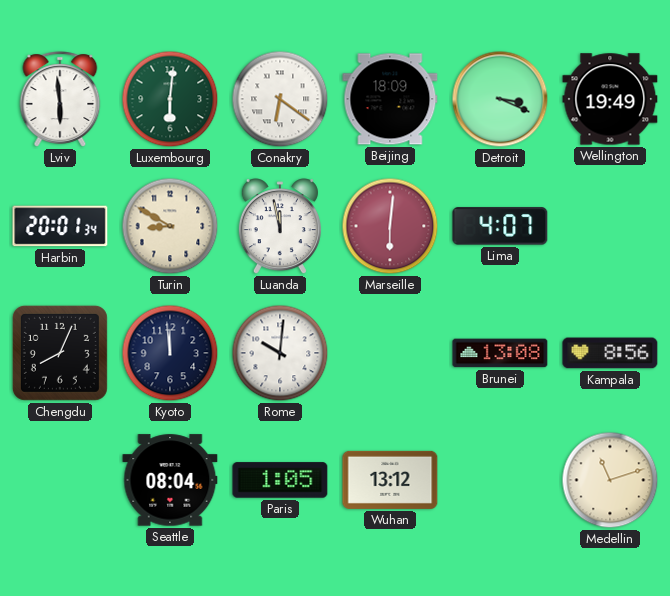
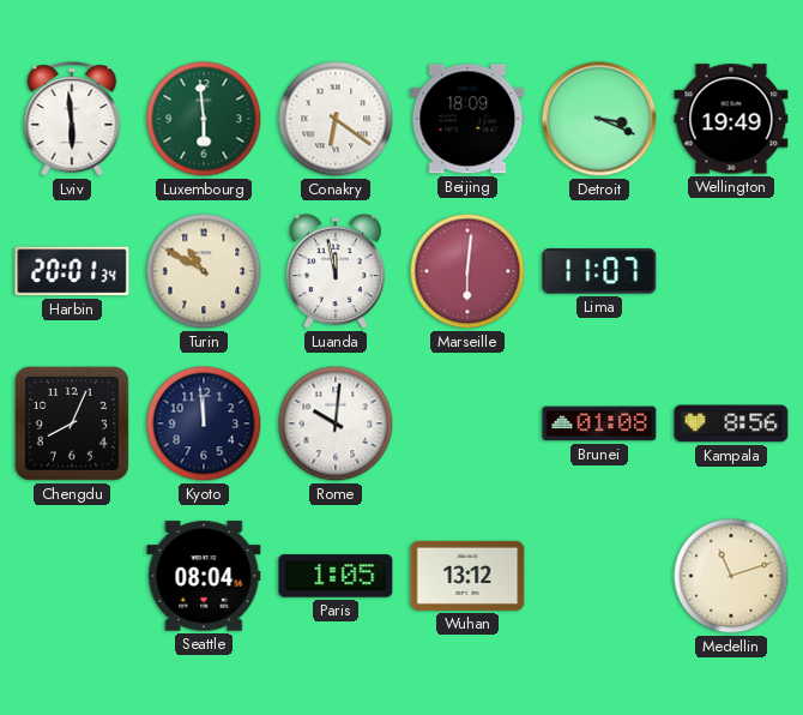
Luxembourg: 6:01 -> 5:59
Turin: 8:50 -> 10:50
Lima: 4:07 -> 11:07
Brunei: 13:08 -> 01:08
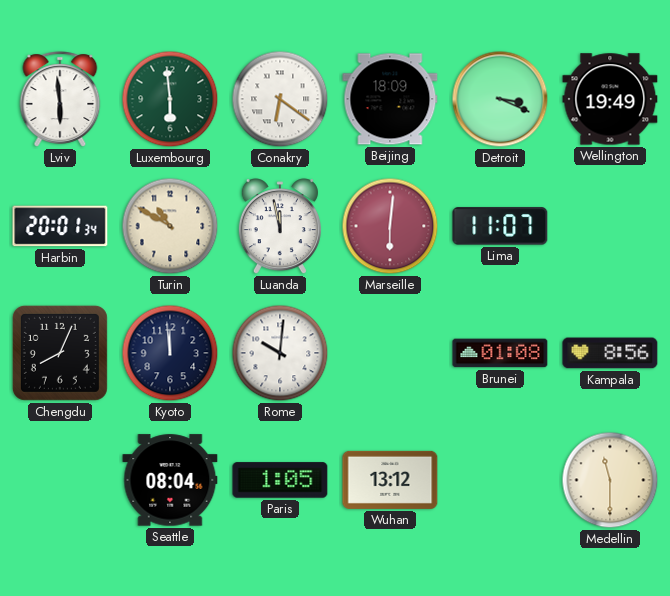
Medellin: 11:12 -> 11:30
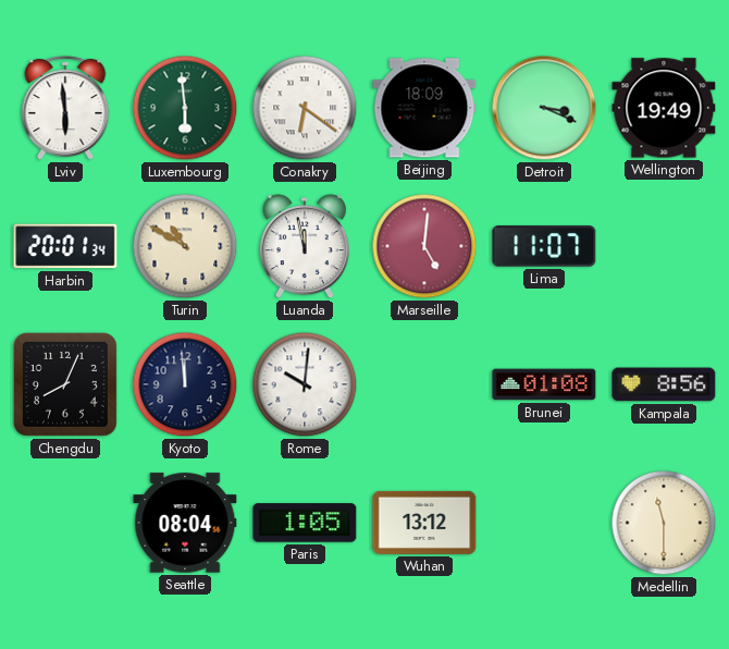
Marseille: 6:01 -> 5:01
